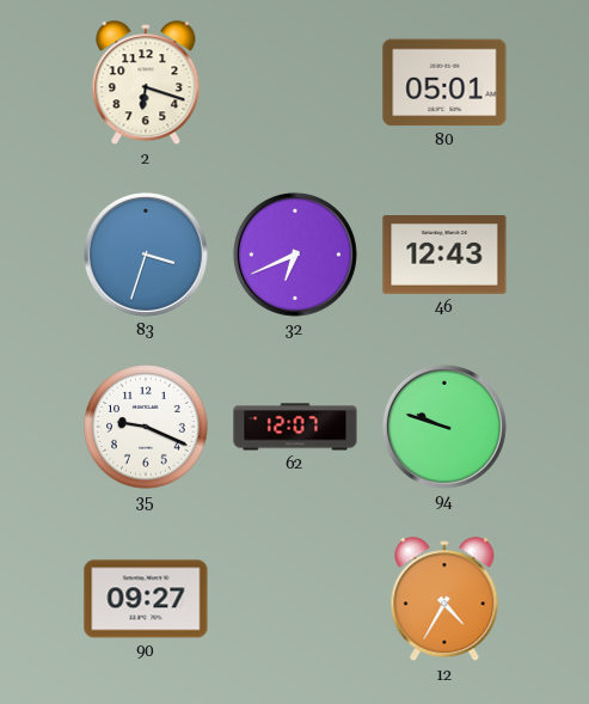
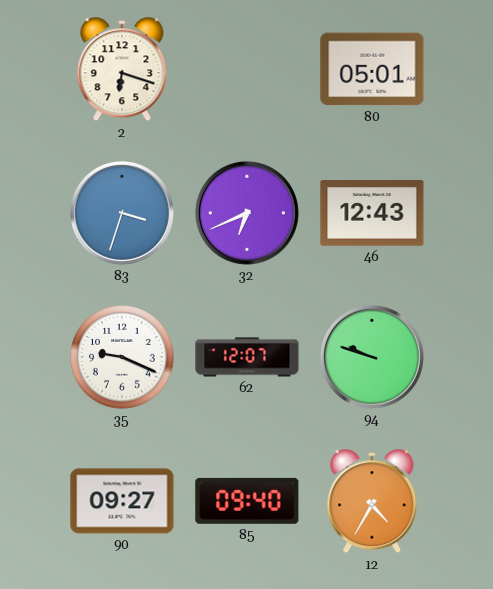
85: none -> 09:40
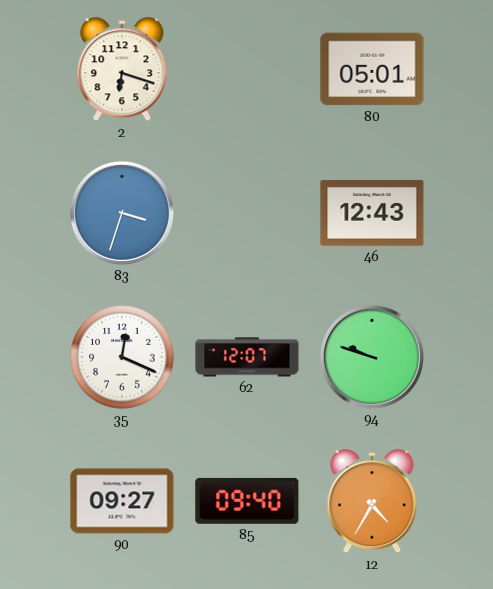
32: 6:41 -> none
35: 9:19 -> 12:19
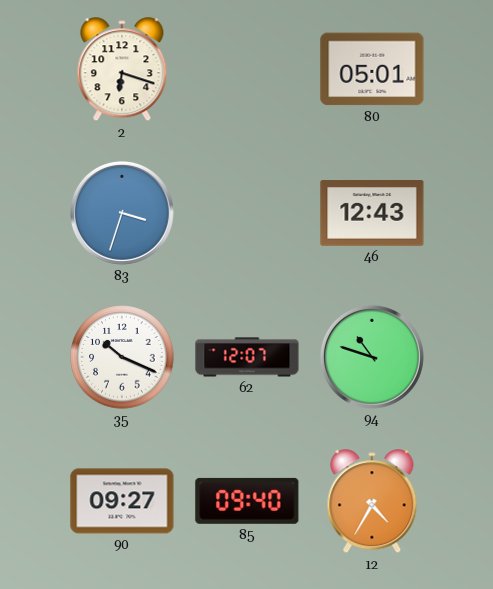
35: 12:19 -> 10:19
94: 9:48 -> 10:48
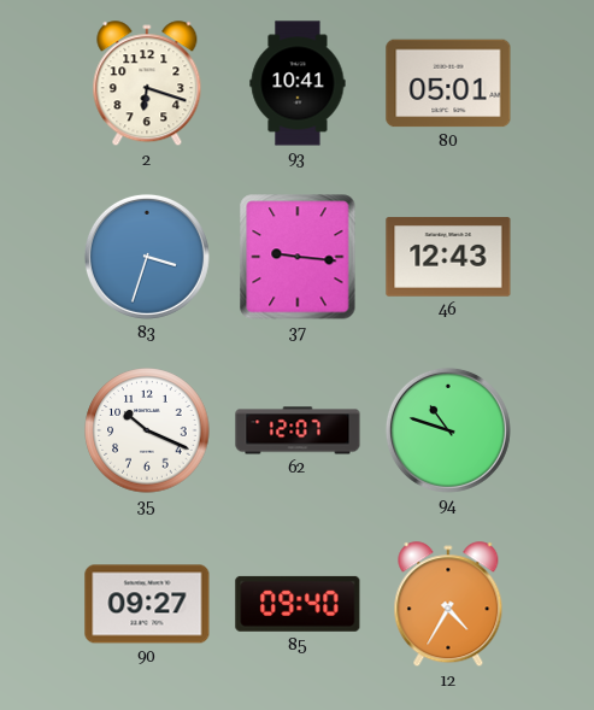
93: none -> 10:41
37: none -> 9:16
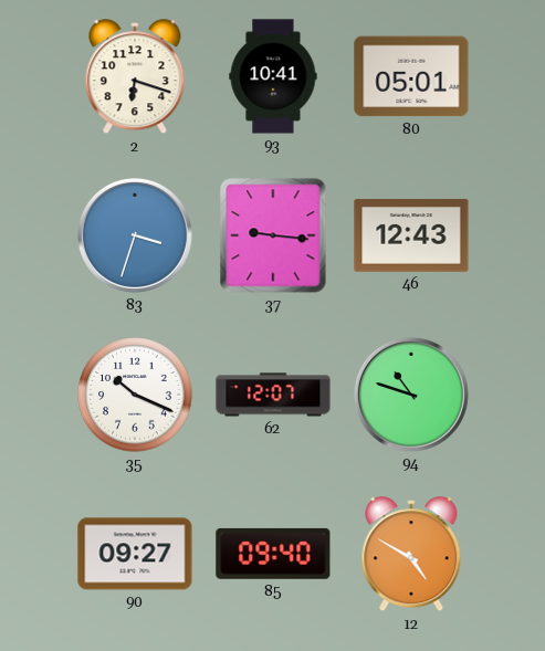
12: 4:35 -> 4:50
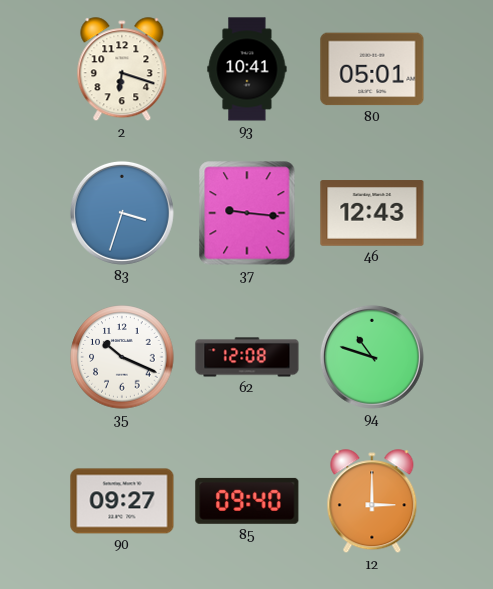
62: 12:07 -> 12:08
12: 4:50 -> 3:00
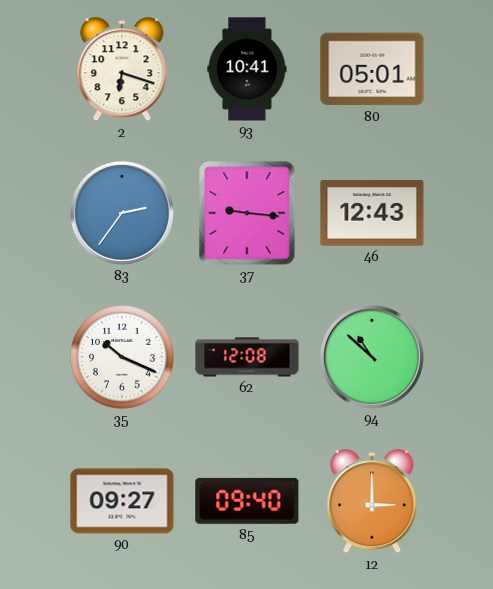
83: 3:33 -> 2:36
94: 10:48 -> 10:52
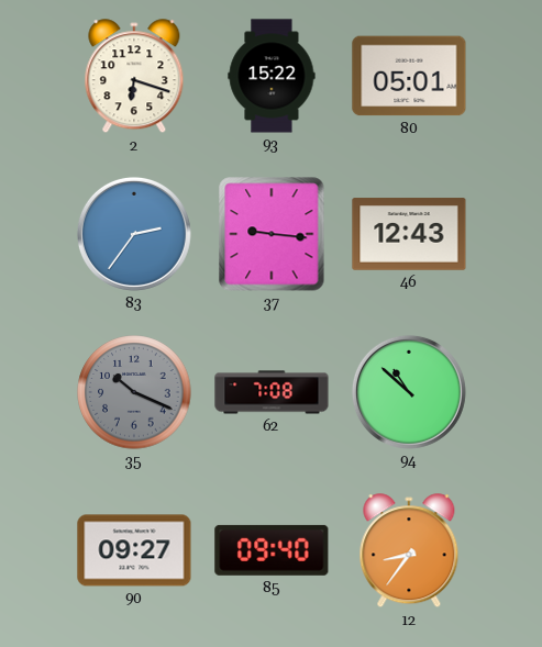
93: 10:41 -> 15:22
35 dial: white -> grey
62: 12:08 -> 7:08
12: 3:00 -> 8:36
